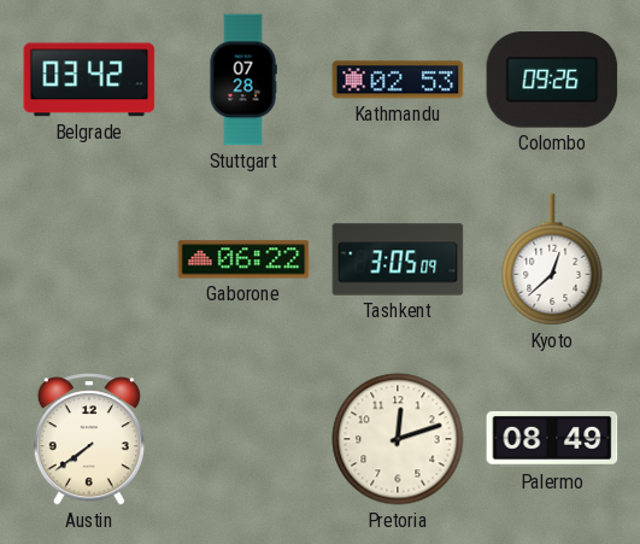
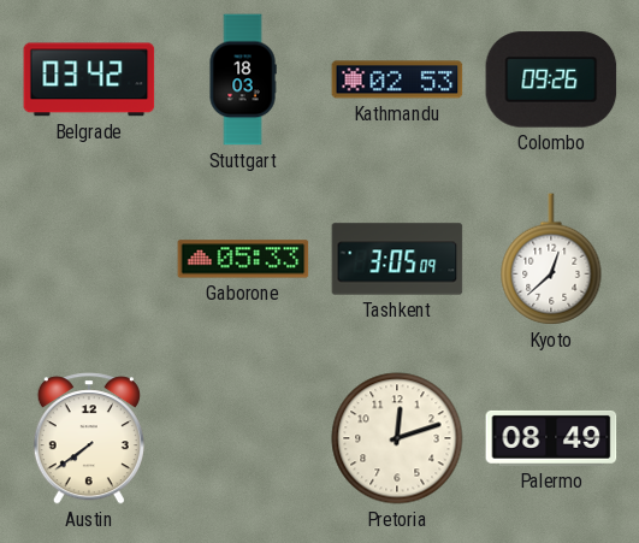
Stuttgart: 07:28 -> 18:03
Gaborone: 06:22 -> 05:33
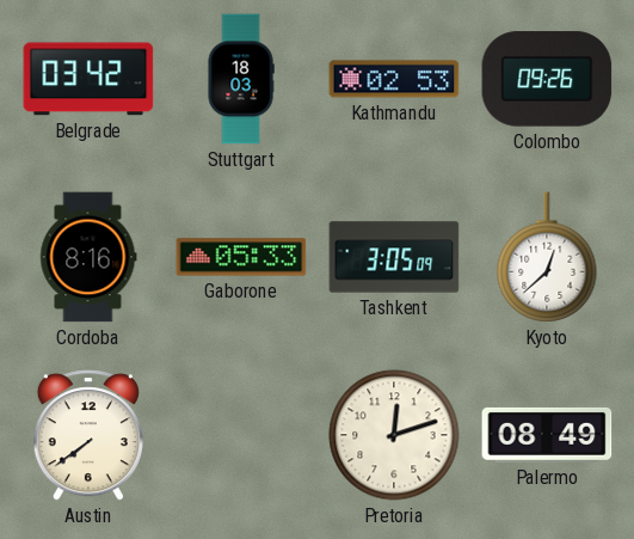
Cordoba: none -> 8:16
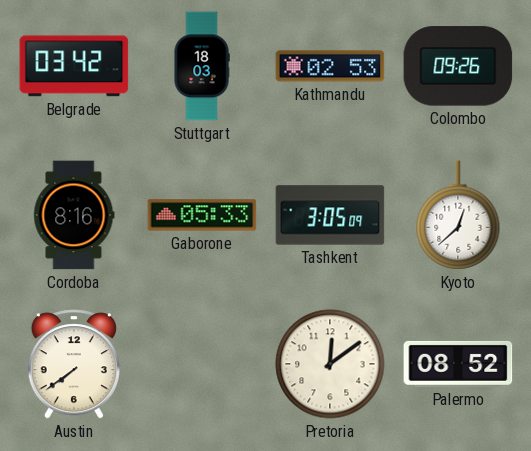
Pretoria: 12:12 -> 12:09
Palermo: 08:49 -> 08:52
